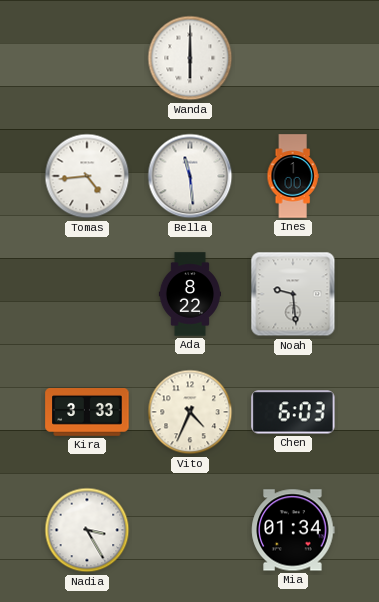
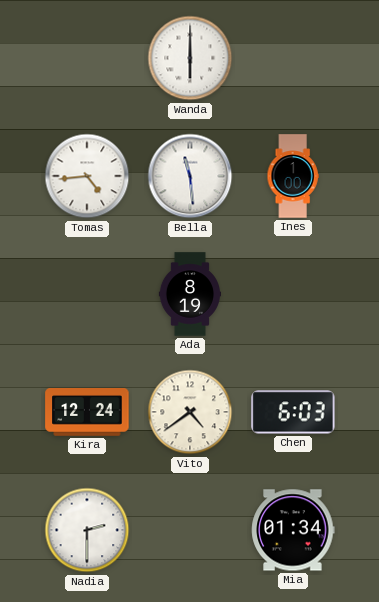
Ada: 8:22 -> 8:19
Noah: 9:29 -> none
Kira: 3:33 -> 12:24
Vito: 4:34 -> 4:39
Nadia: 3:25 -> 2:30
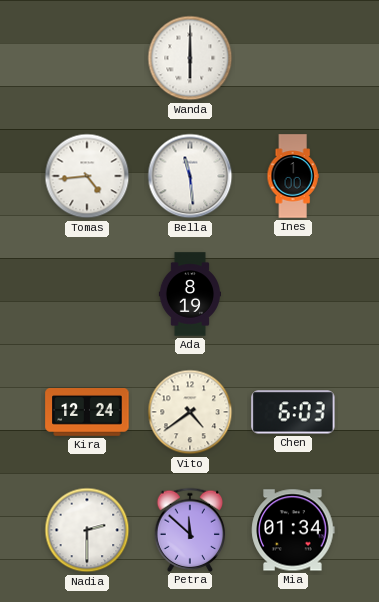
Petra: none -> 11:52
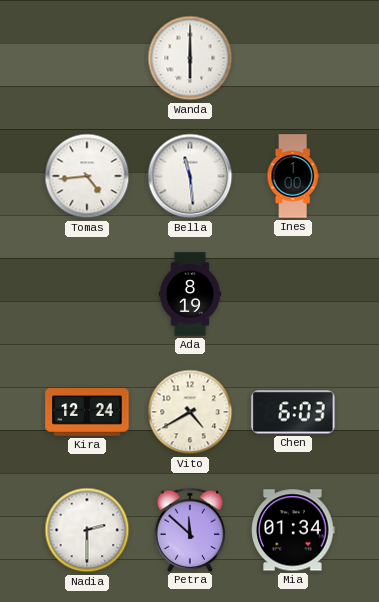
Vito: 4:39 -> 4:40
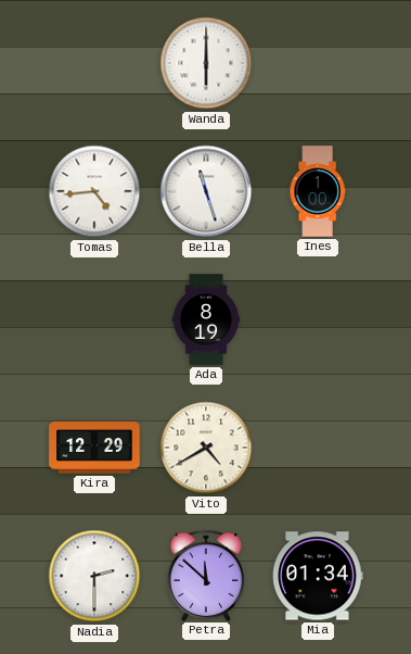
Bella: 11:29 -> 11:27
Kira: 12:24 -> 12:29
Chen: 6:03 -> none
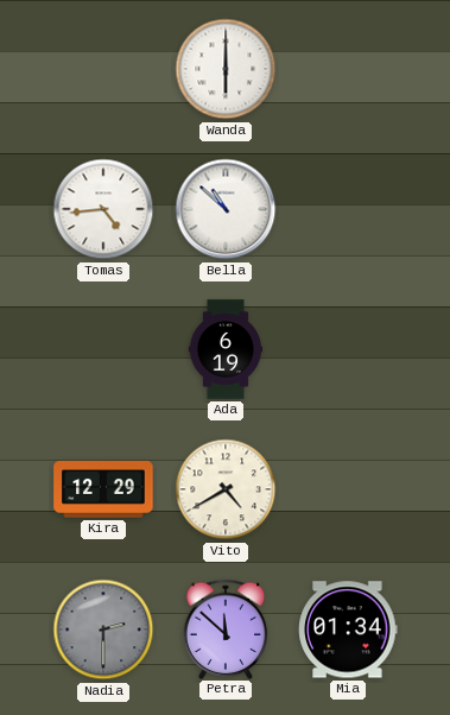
Bella: 11:27 -> 10:52
Ines: 1:00 -> none
Ada: 8:19 -> 6:19
Nadia dial: white -> grey
